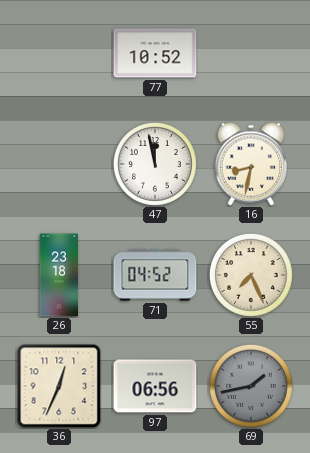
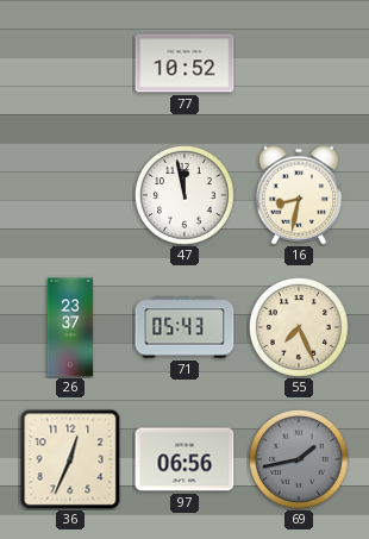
26: 23:18 -> 23:37
71: 04:52 -> 05:43
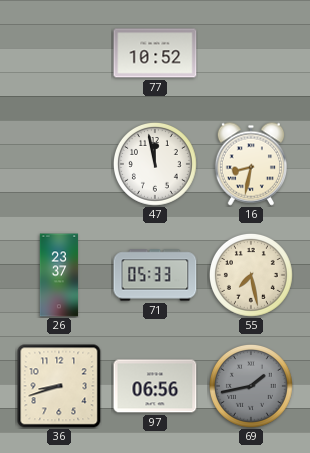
71: 05:43 -> 05:33
55: 7:26 -> 7:28
36: 12:34 -> 8:42
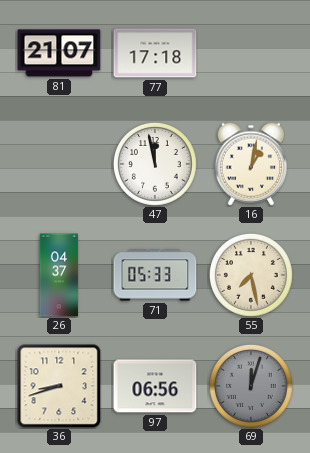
81: none -> 21:07
77: 10:52 -> 17:18
16: 8:32 -> 1:02
26: 23:37 -> 04:37
69: 1:43 -> 12:03
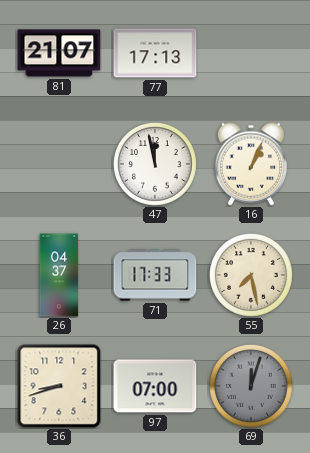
77: 17:18 -> 17:13
16: 1:02 -> 1:04
71: 05:33 -> 17:33
97: 06:56 -> 07:00
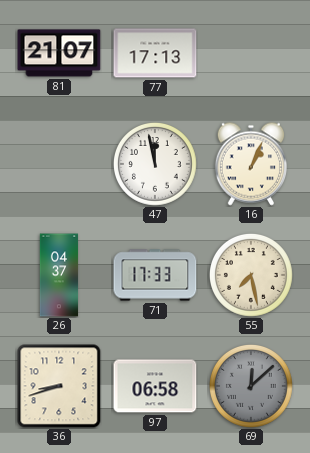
97: 07:00 -> 06:58
69: 12:03 -> 12:08
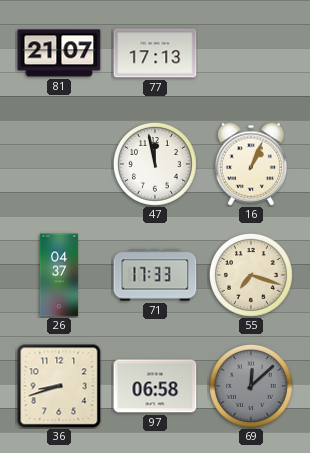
55: 7:28 -> 7:18
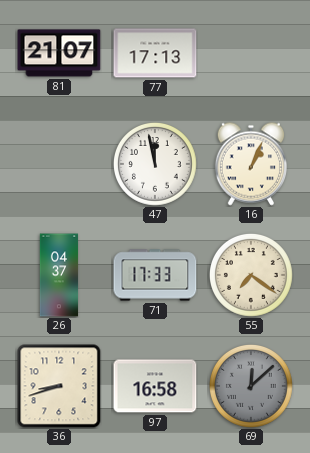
55: 7:18 -> 7:21
97: 06:58 -> 16:58
